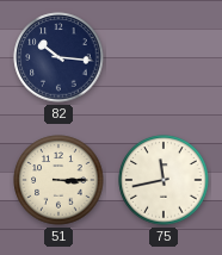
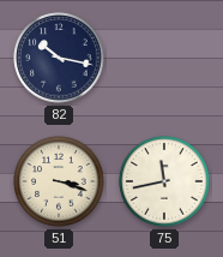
82: 10:16 -> 10:17
51: 3:15 -> 3:18
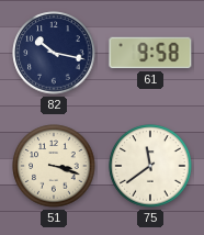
61: none -> 9:58
75: 11:43 -> 11:39
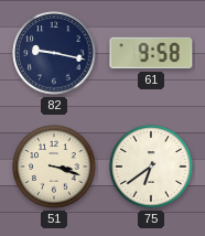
82: 10:17 -> 9:17
75: 11:39 -> 6:39
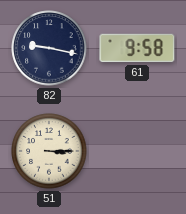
51: 3:18 -> 3:15
75: 6:39 -> none
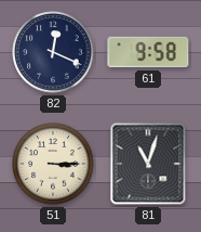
82: 9:17 -> 12:19
81: none -> 11:03
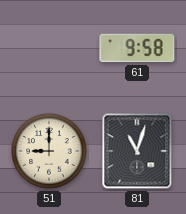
82: 12:19 -> none
51: 3:15 -> 9:00
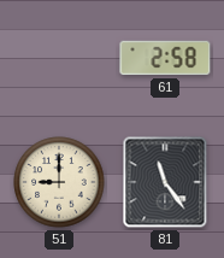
61: 9:58 -> 2:58
81: 11:03 -> 11:24
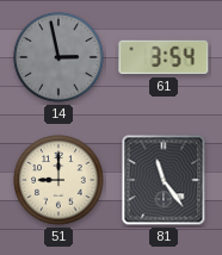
14: none -> 2:58
61: 2:58 -> 3:54
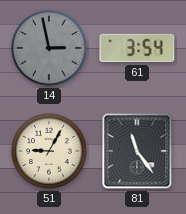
51: 9:00 -> 9:05
